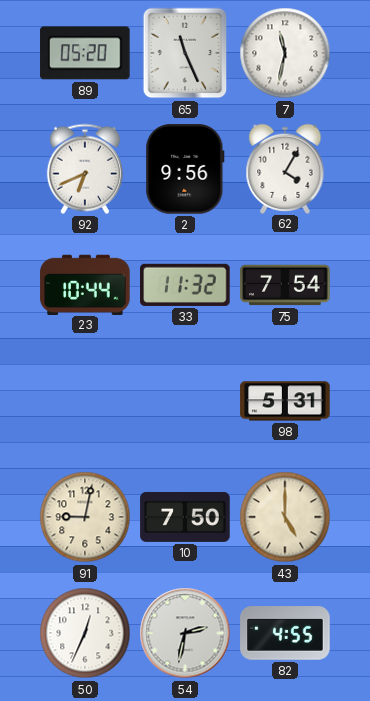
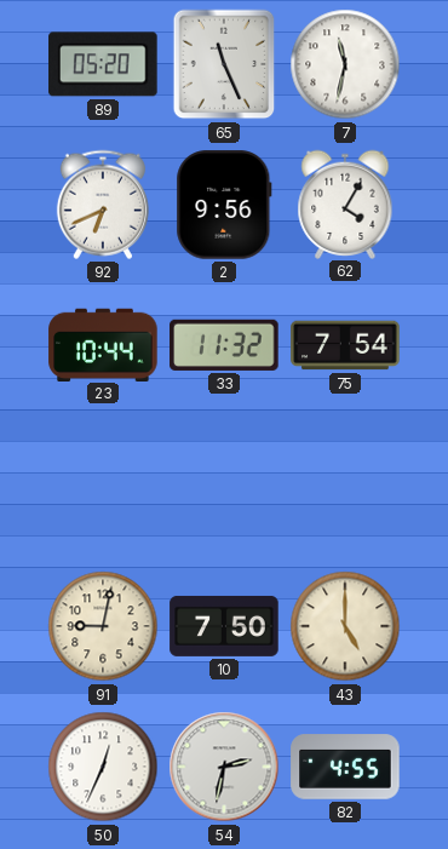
98: 5:31 -> none
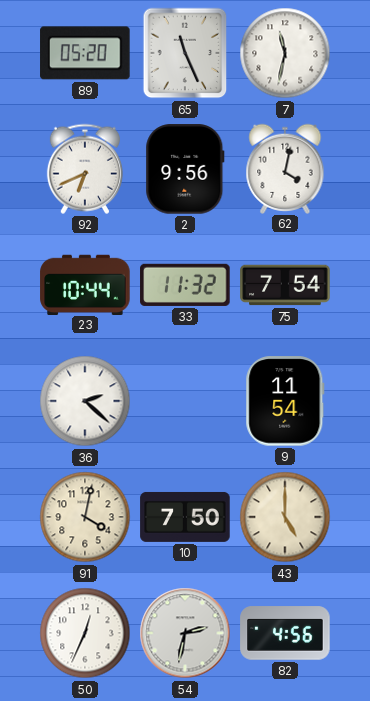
62: 4:05 -> 4:02
36: none -> 2:22
9: none -> 11:54
91: 9:02 -> 4:02
82: 4:55 -> 4:56
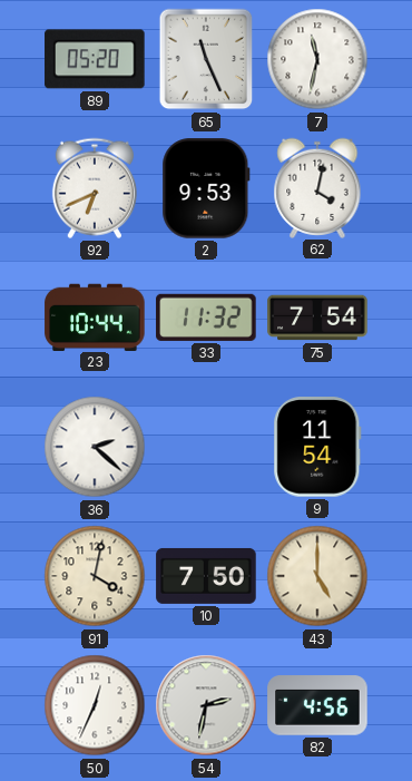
2: 9:56 -> 9:53
